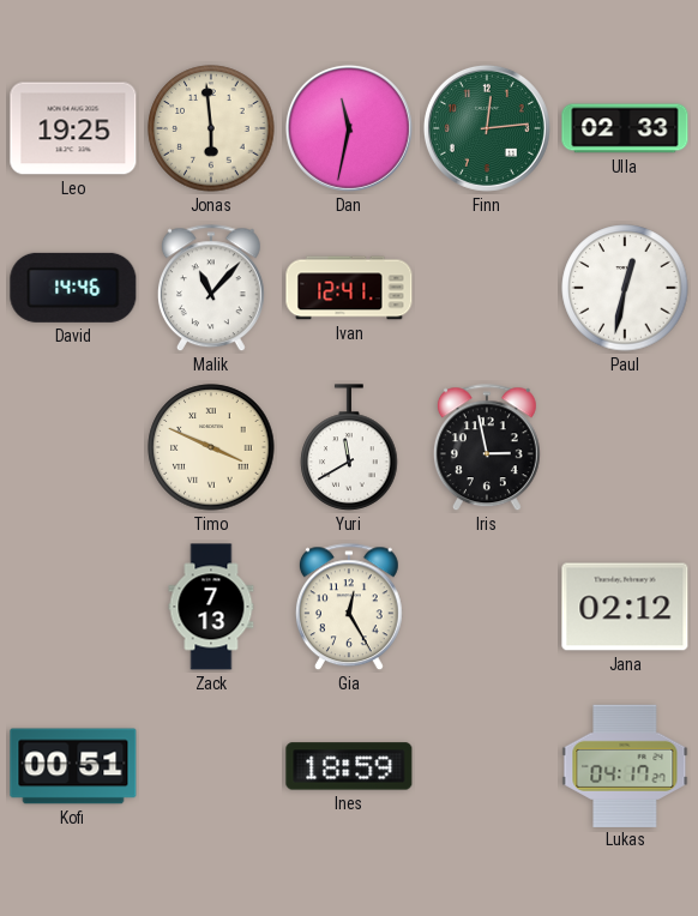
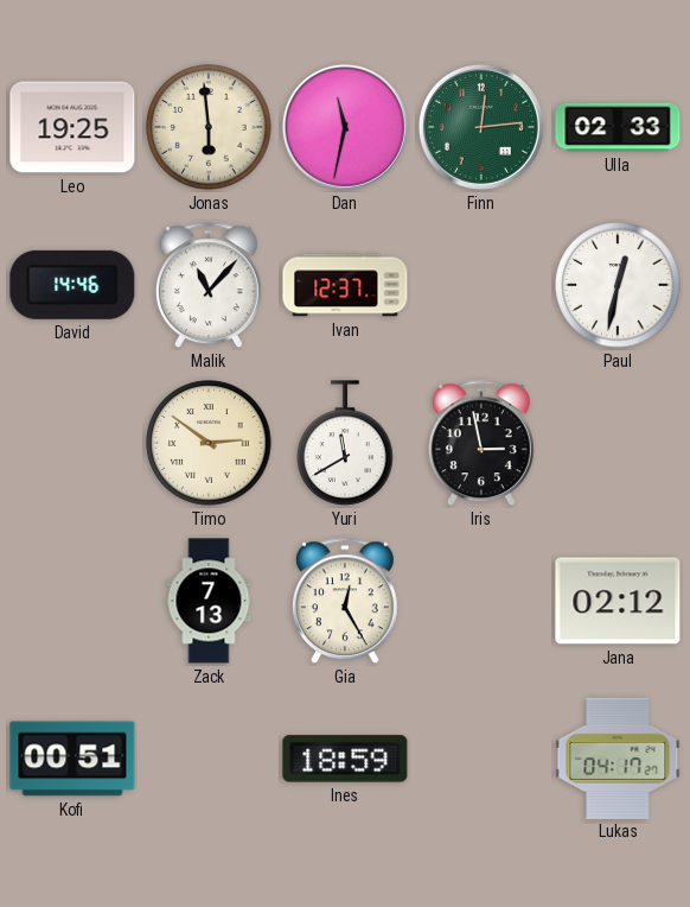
Ivan: 12:41 -> 12:37
Timo: 3:49 -> 2:51
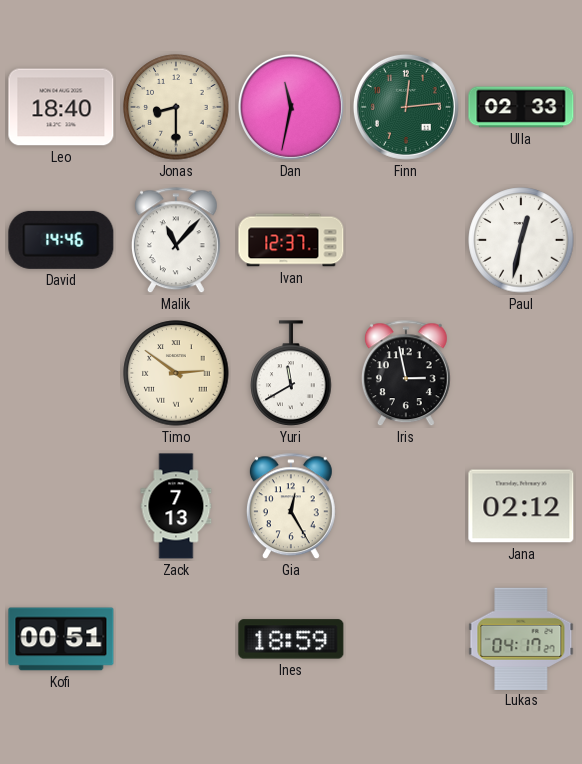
Leo: 19:25 -> 18:40
Jonas: 5:59 -> 8:30
